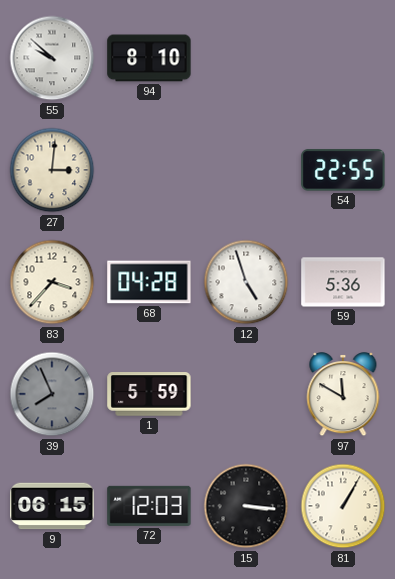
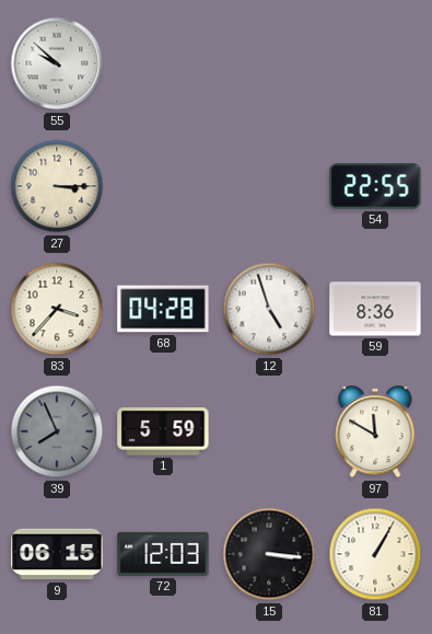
94: 8:10 -> none
27: 3:01 -> 3:15
59: 5:36 -> 8:36
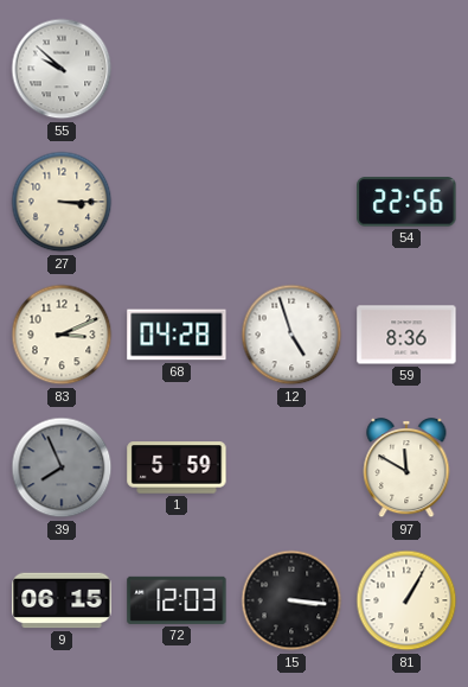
54: 22:55 -> 22:56
83: 3:37 -> 3:11
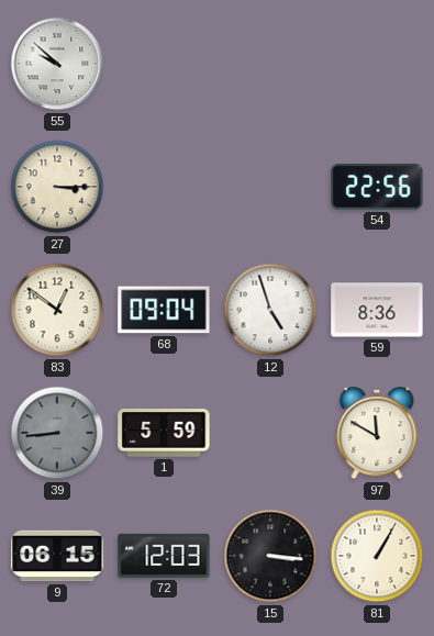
83: 3:11 -> 12:51
68: 04:28 -> 09:04
39: 7:56 -> 8:44
